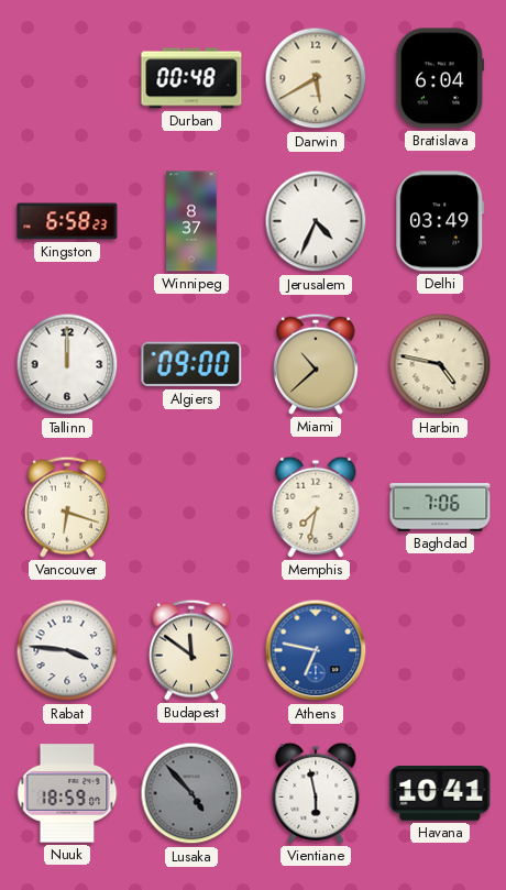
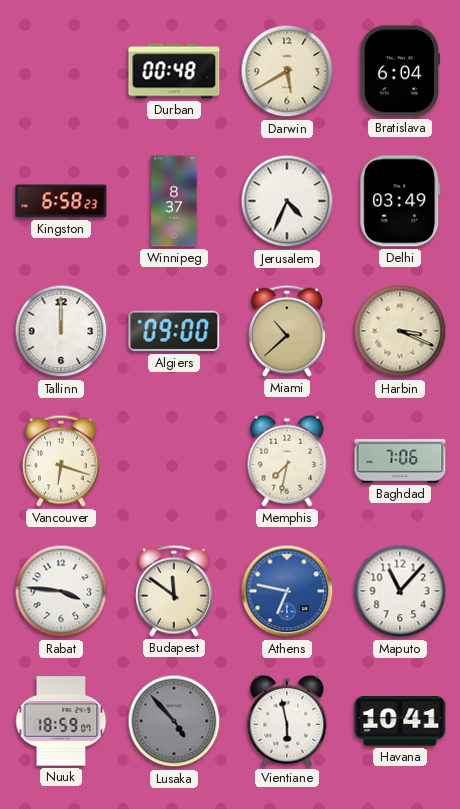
Harbin: 4:47 -> 3:19
Maputo: none -> 11:07
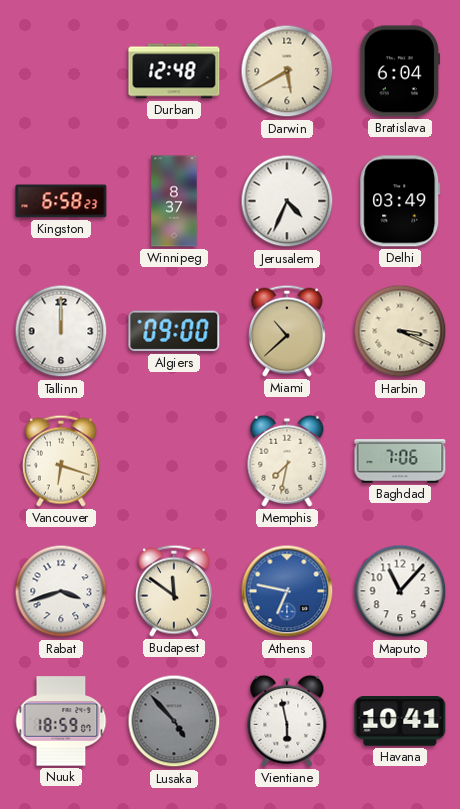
Durban: 00:48 -> 12:48
Rabat: 3:46 -> 3:42
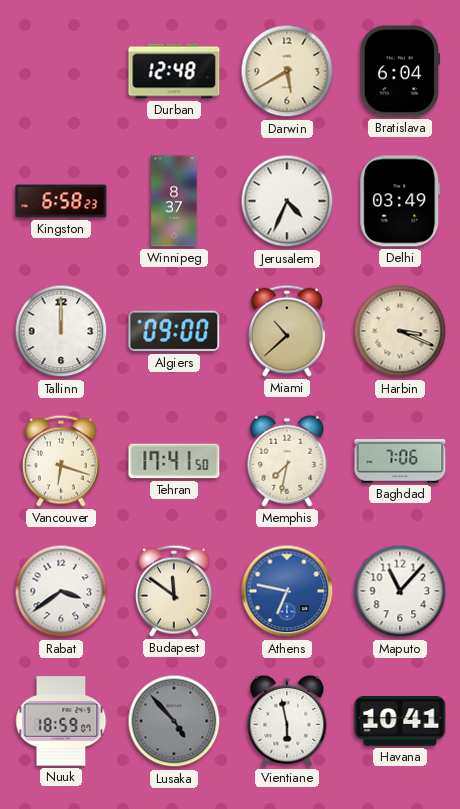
Tehran: none -> 17:41
Rabat: 3:42 -> 3:39
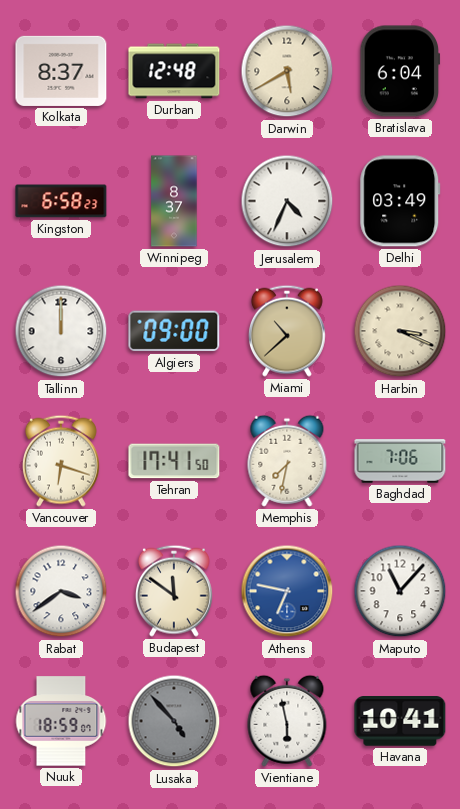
Kolkata: none -> 8:37
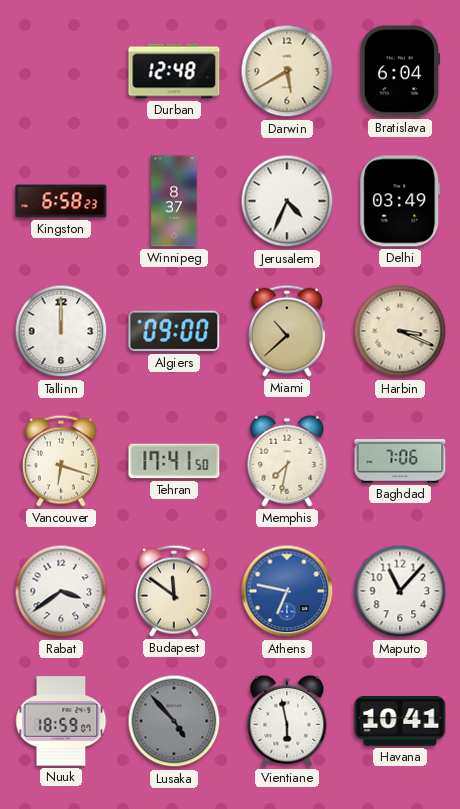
Kolkata: 8:37 -> none
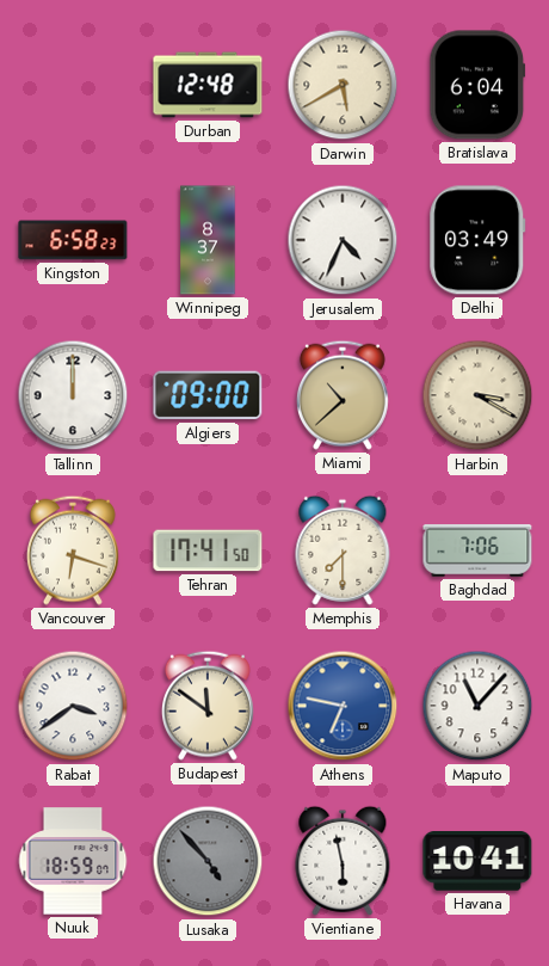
Harbin: 3:19 -> 3:20
Memphis: 7:32 -> 7:30
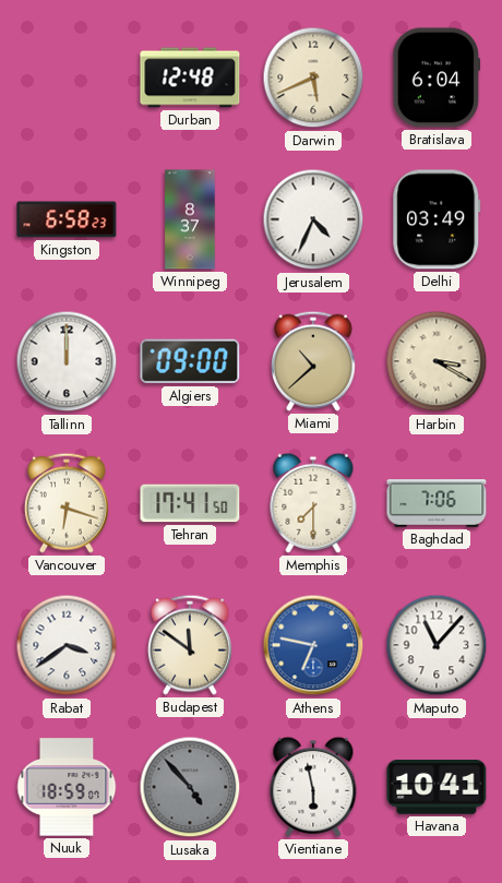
Darwin: 5:40 -> 5:41
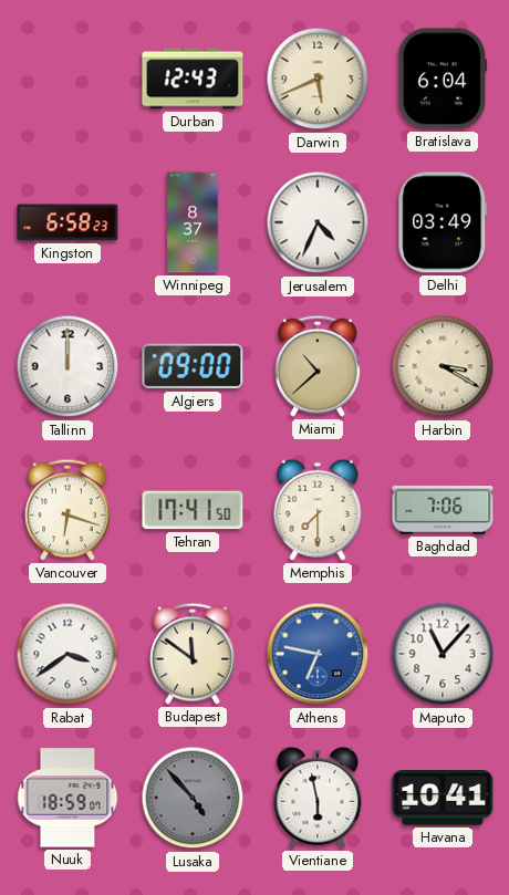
Durban: 12:48 -> 12:43
